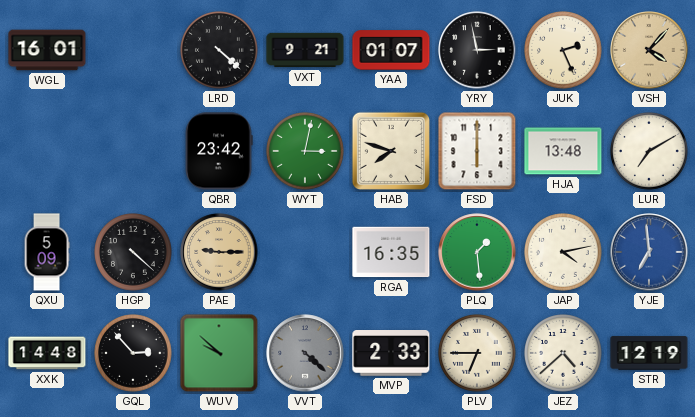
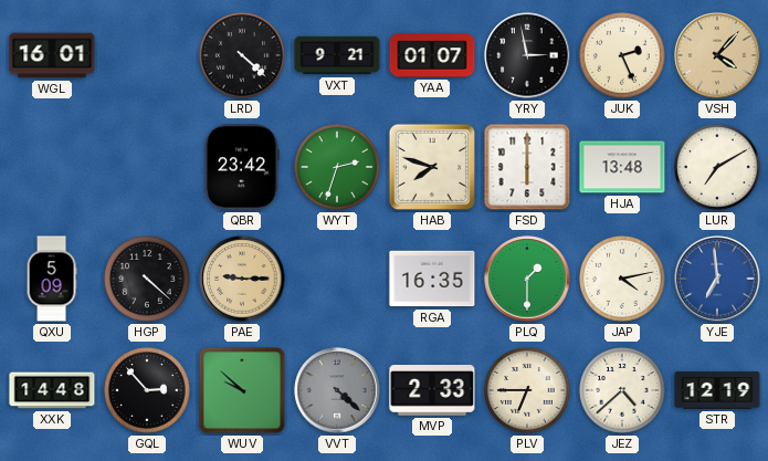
WYT: 3:02 -> 2:33
PLQ: 1:29 -> 1:30
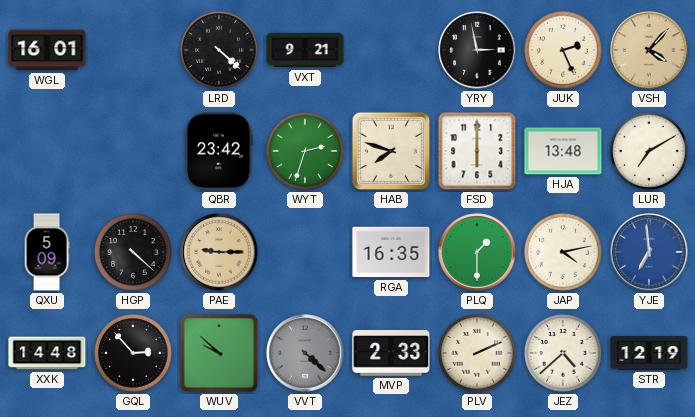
YAA: 01:07 -> none
PLV: 6:45 -> 2:11
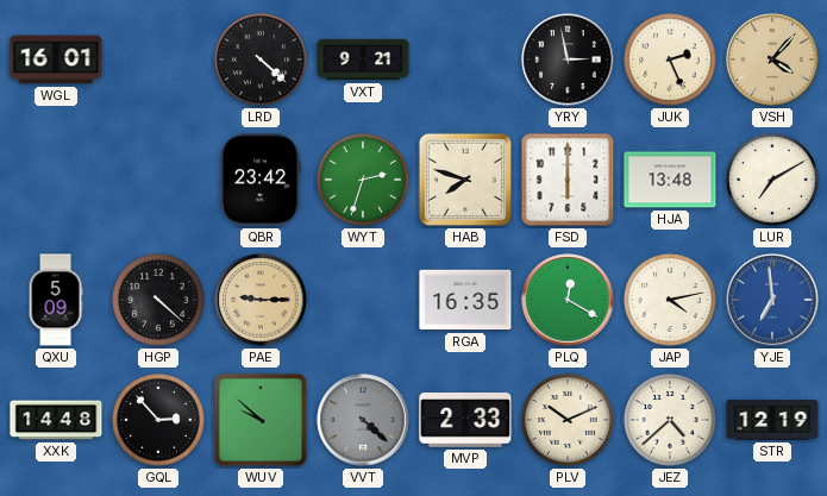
PLQ: 1:30 -> 12:20
PLV: 2:11 -> 10:11
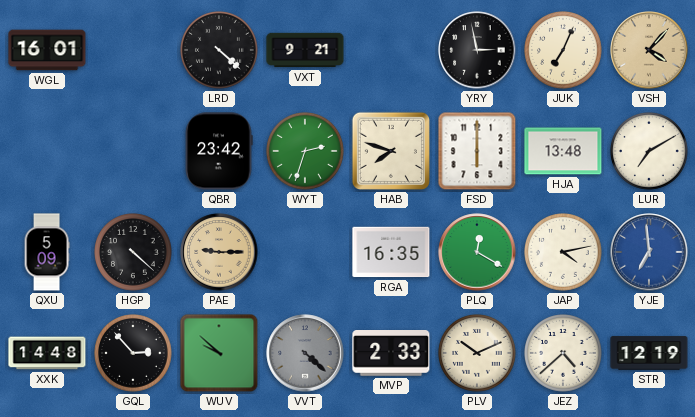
JUK: 2:26 -> 7:04
